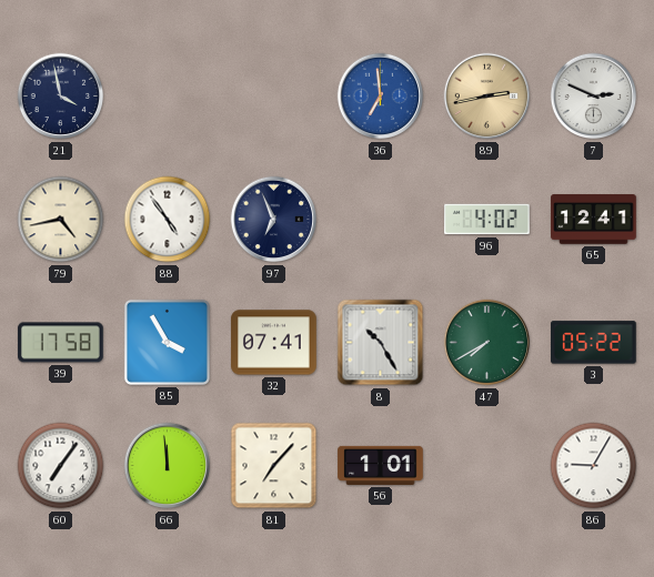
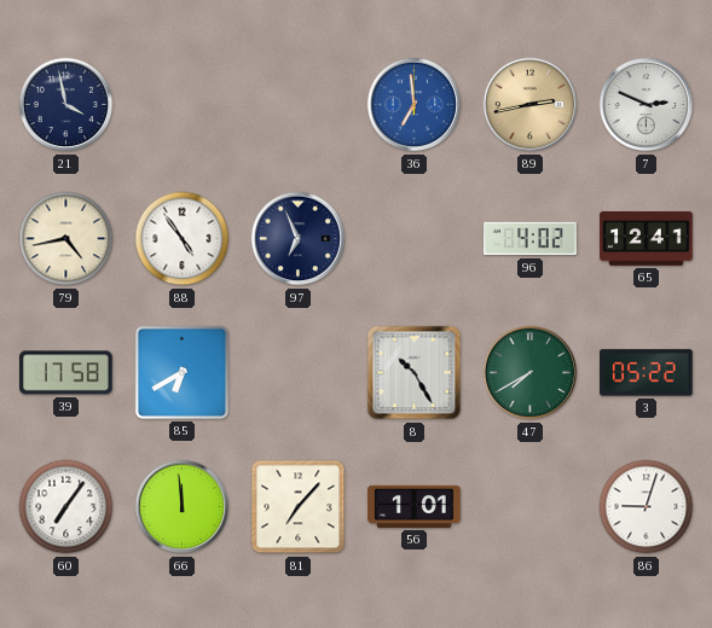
85: 3:55 -> 6:40
32: 07:41 -> none
86: 9:05 -> 9:03
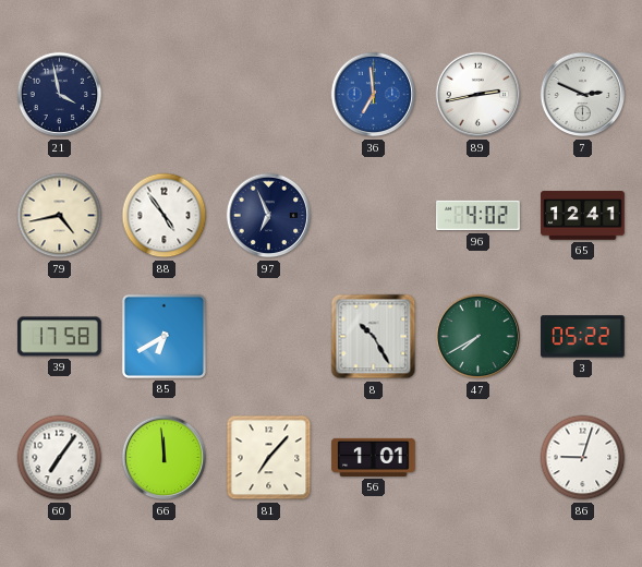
89 dial: champagne -> white
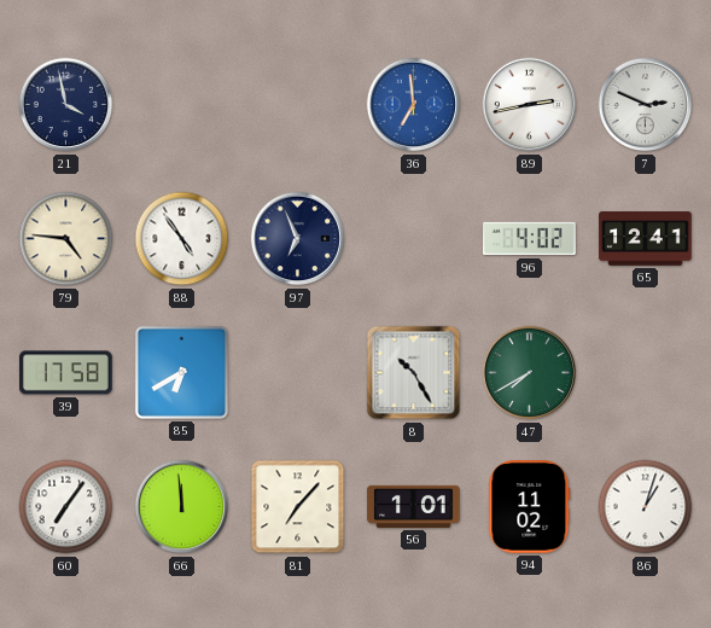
79: 4:43 -> 4:46
3: 05:22 -> none
94: none -> 11:02
86: 9:03 -> 1:03
